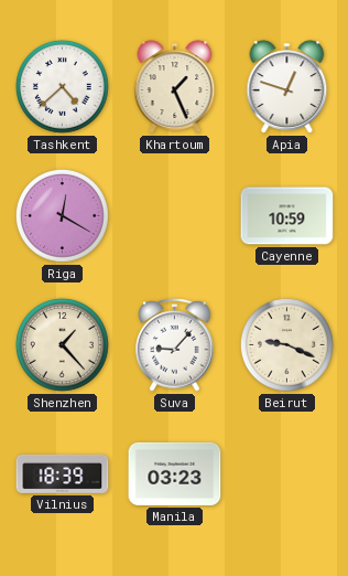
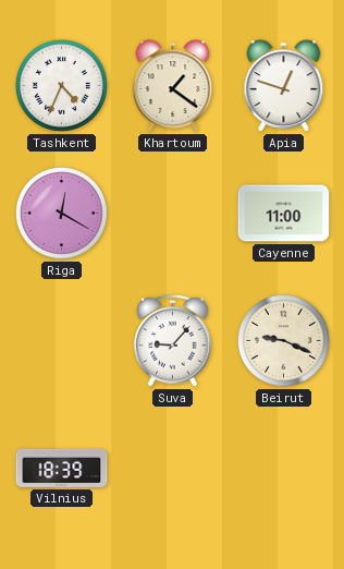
Tashkent: 4:38 -> 4:34
Khartoum: 1:26 -> 1:21
Cayenne: 10:59 -> 11:00
Shenzhen: 1:23 -> none
Manila: 03:23 -> none
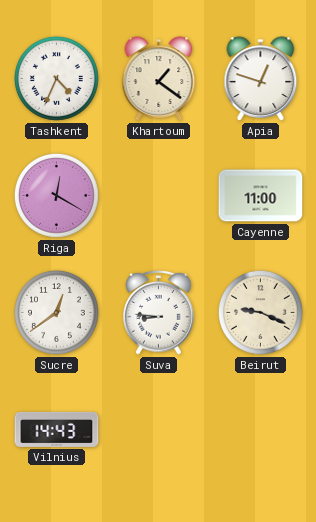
Sucre: none -> 12:39
Suva: 9:07 -> 8:46
Vilnius: 18:39 -> 14:43
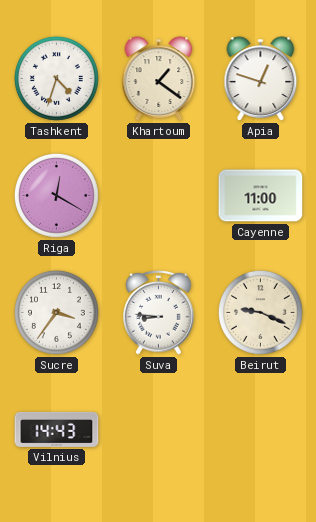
Tashkent: 4:34 -> 4:33
Sucre: 12:39 -> 3:36
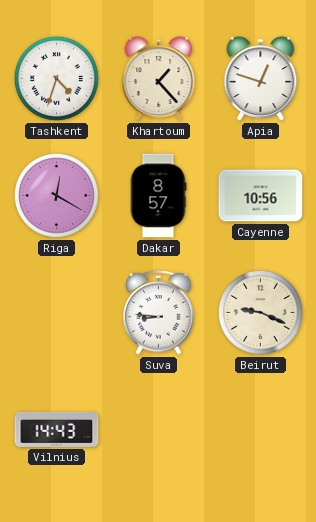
Khartoum: 1:21 -> 1:23
Dakar: none -> 8:57
Cayenne: 11:00 -> 10:56
Sucre: 3:36 -> none
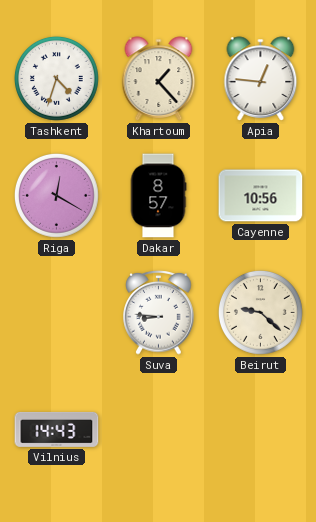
Apia: 12:48 -> 12:46
Beirut: 9:19 -> 9:22
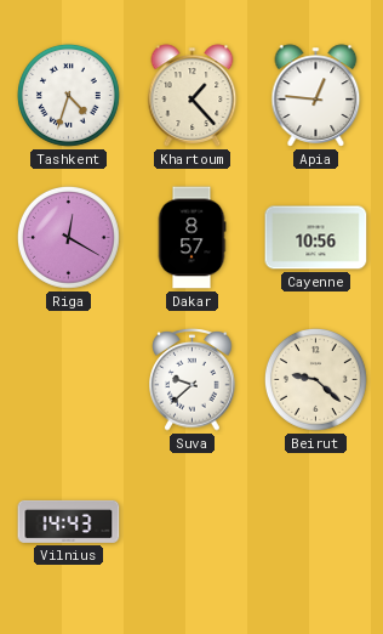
Suva: 8:46 -> 9:38
